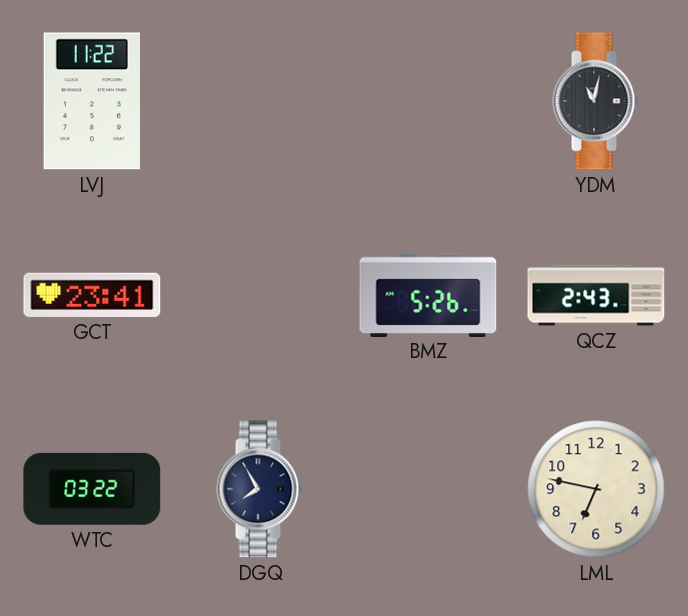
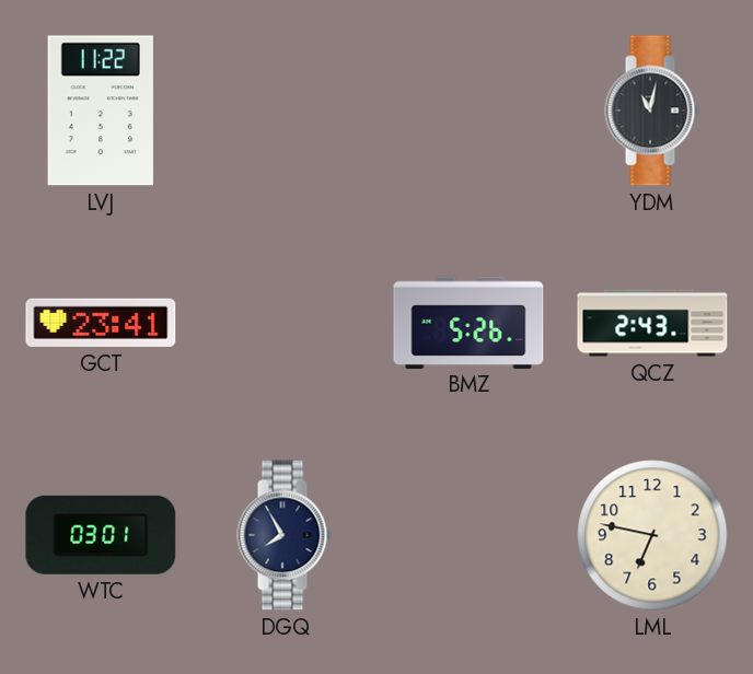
WTC: 03:22 -> 03:01
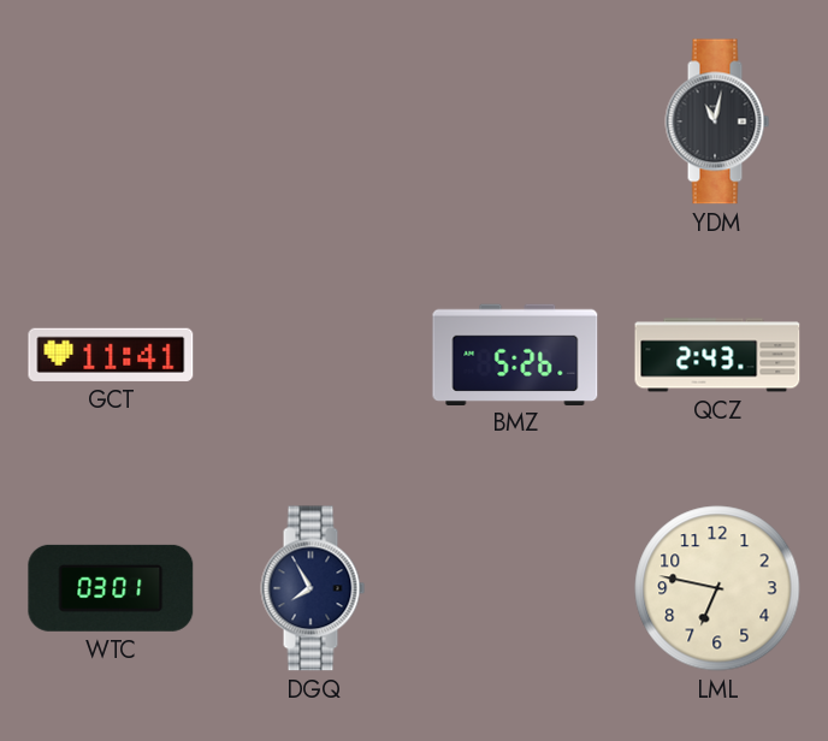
LVJ: 11:22 -> none
GCT: 23:41 -> 11:41
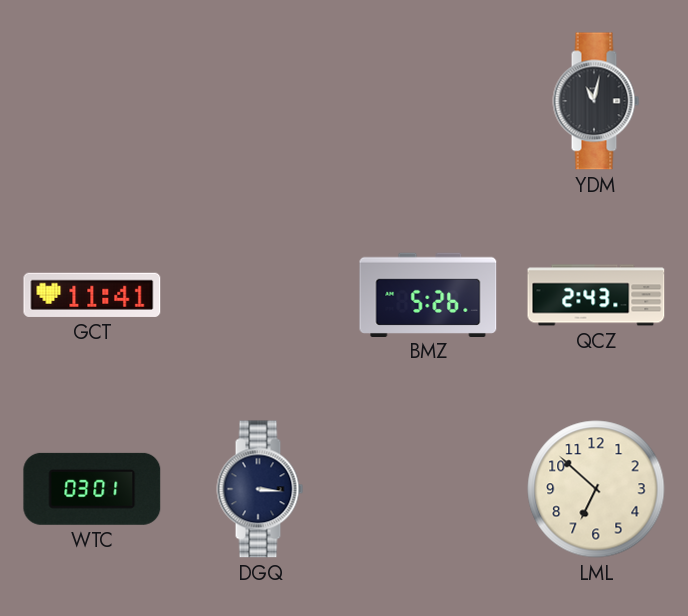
DGQ: 7:55 -> 3:16
LML: 6:47 -> 6:52
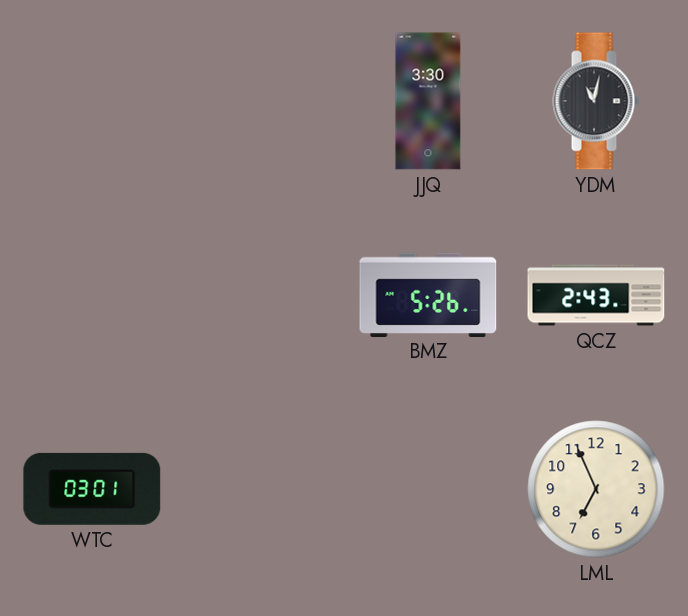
JJQ: none -> 3:30
GCT: 11:41 -> none
DGQ: 3:16 -> none
LML: 6:52 -> 6:56
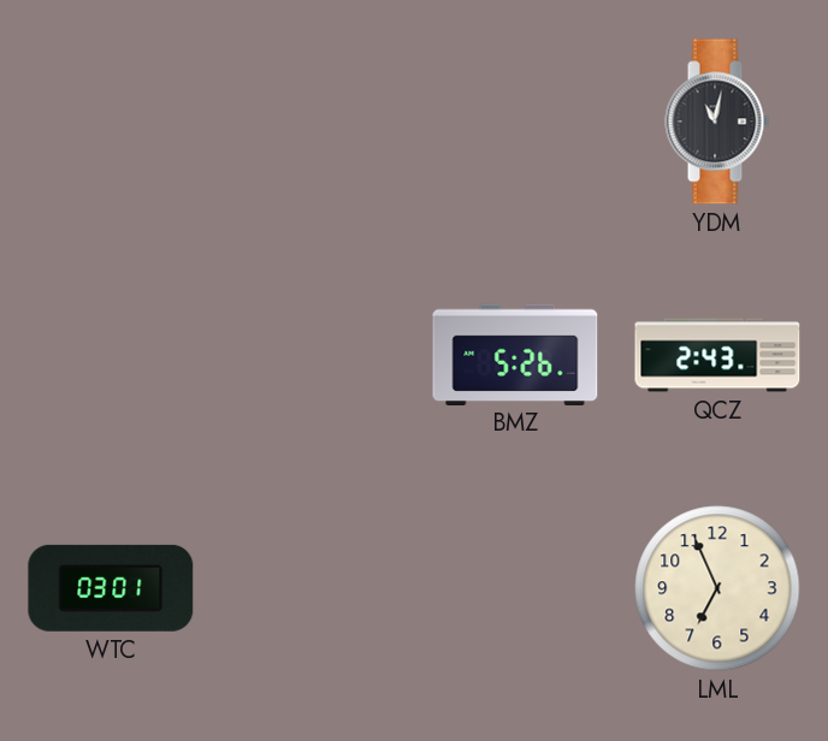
JJQ: 3:30 -> none
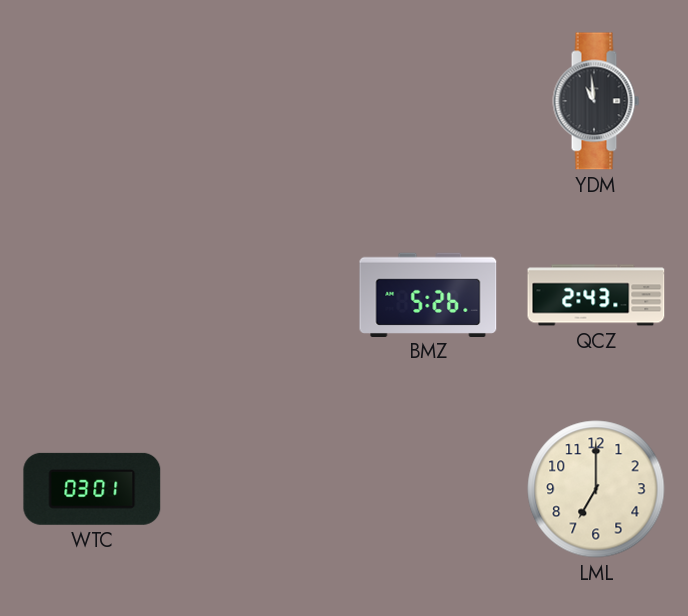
YDM: 11:02 -> 10:59
LML: 6:56 -> 7:00
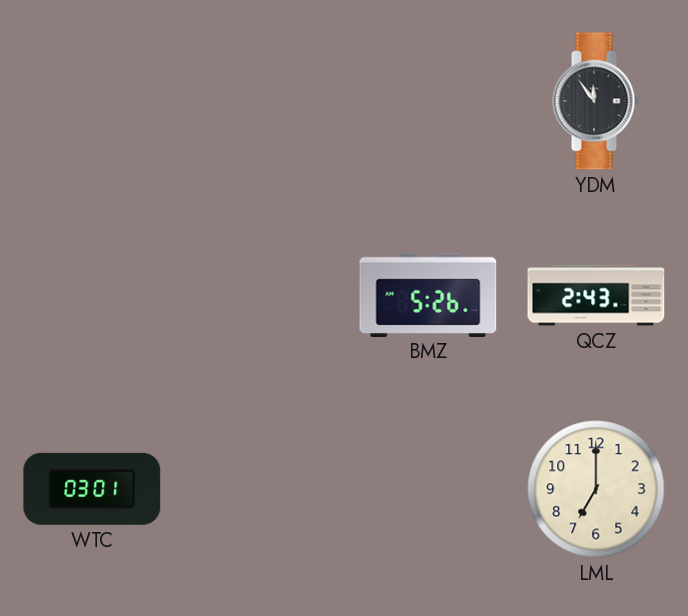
YDM: 10:59 -> 11:54
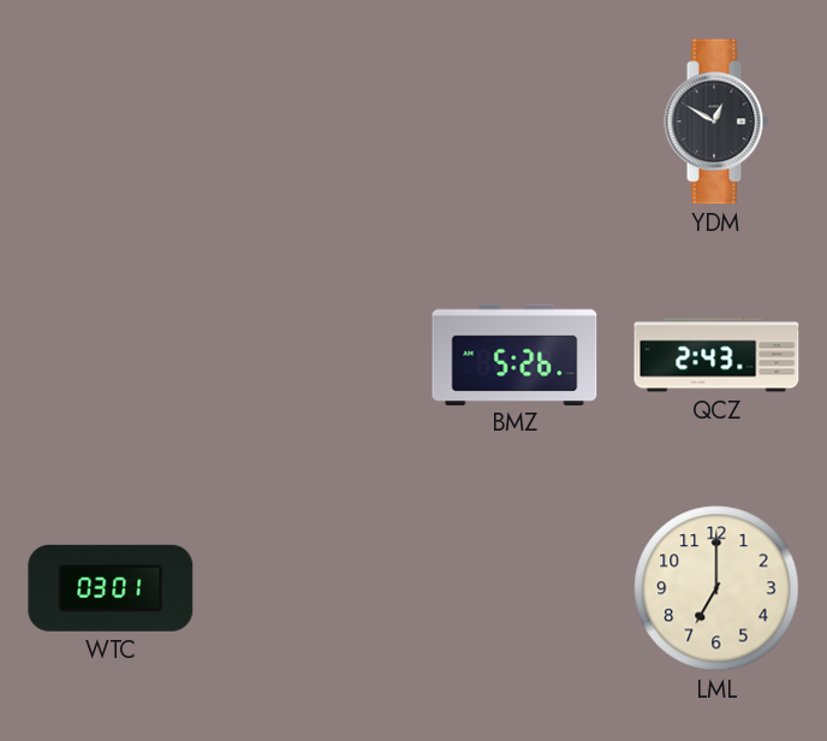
YDM: 11:54 -> 12:50
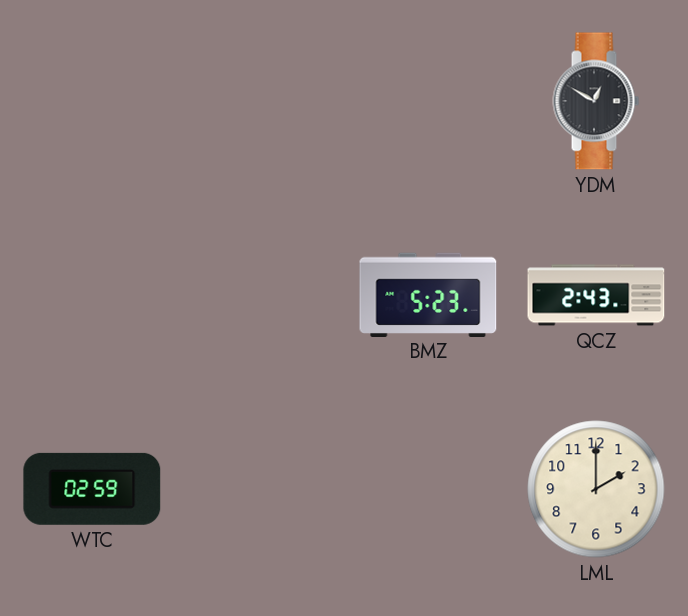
BMZ: 5:26 -> 5:23
WTC: 03:01 -> 02:59
LML: 7:00 -> 2:00
